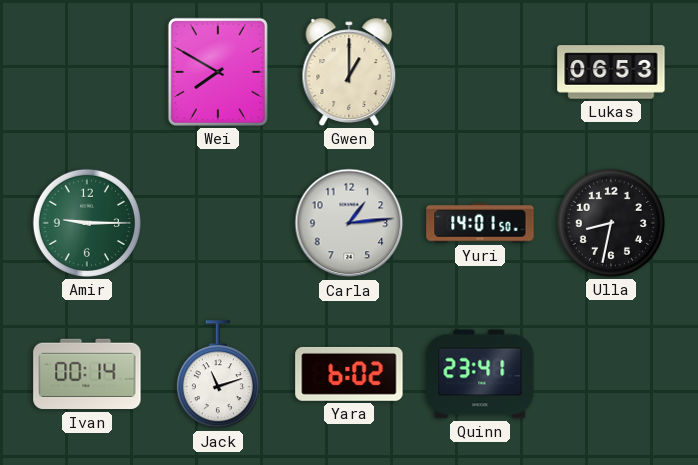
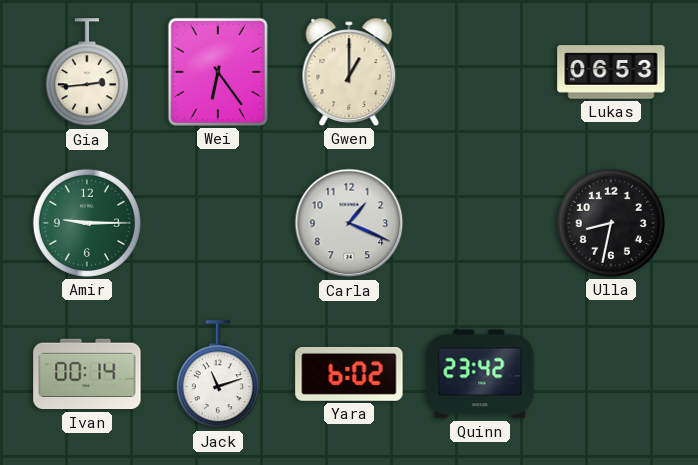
Gia: none -> 2:44
Wei: 7:50 -> 6:24
Carla: 1:14 -> 1:19
Yuri: 14:01 -> none
Quinn: 23:41 -> 23:42
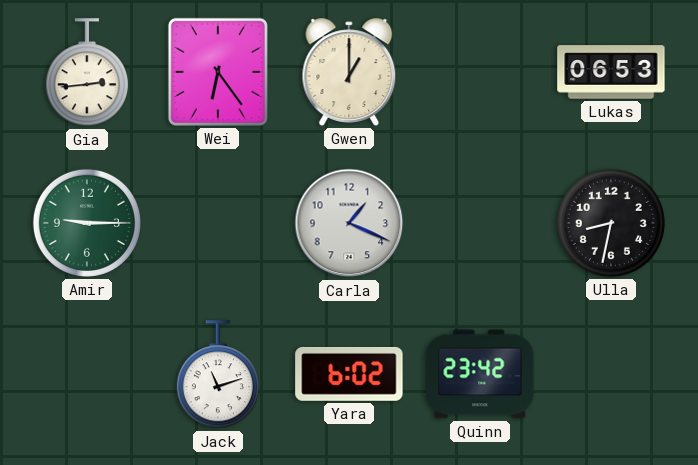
Ivan: 00:14 -> none
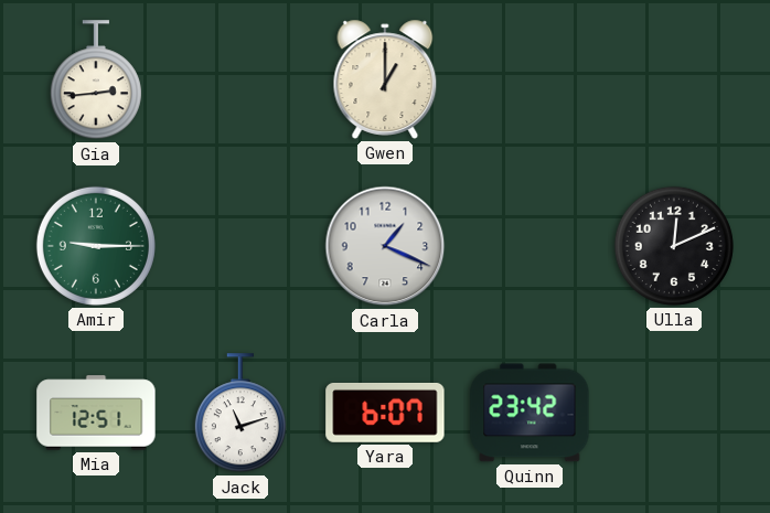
Wei: 6:24 -> none
Lukas: 06:53 -> none
Ulla: 8:32 -> 12:11
Mia: none -> 12:51
Yara: 6:02 -> 6:07
